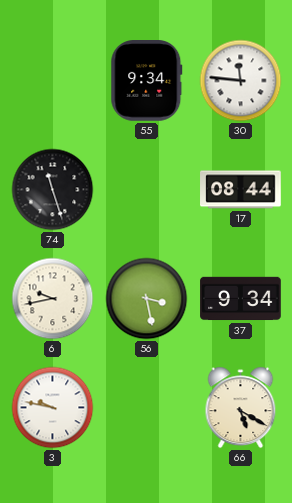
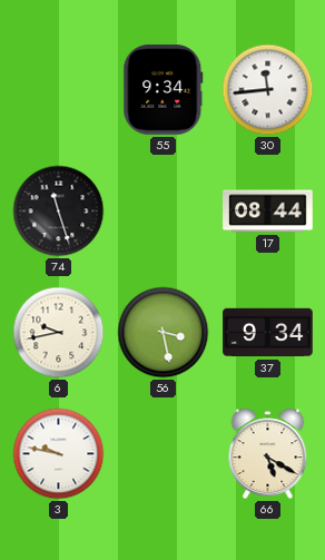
30: 11:46 -> 11:44
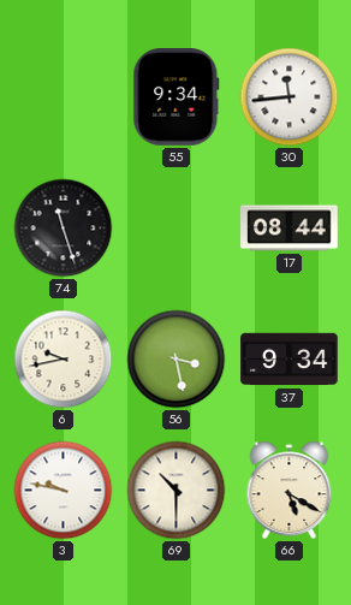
69: none -> 10:30
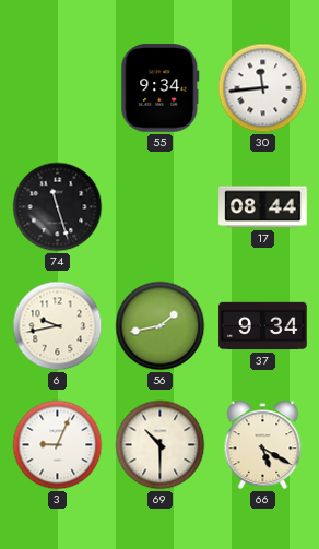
56: 3:28 -> 1:43
3: 9:47 -> 9:04
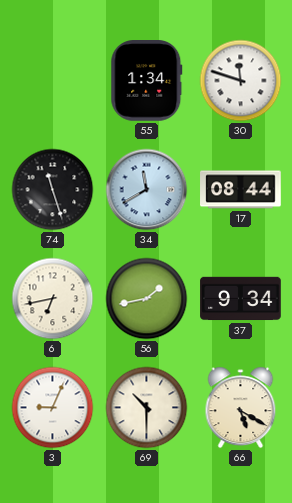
55: 9:34 -> 1:34
30: 11:44 -> 11:48
34: none -> 11:40
6: 9:43 -> 6:43
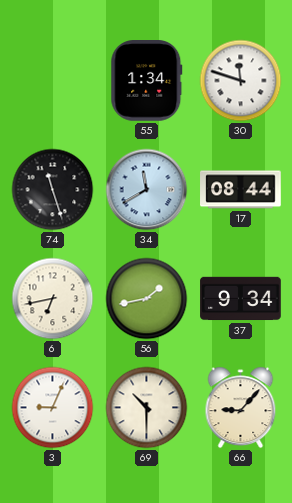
66: 5:20 -> 9:07
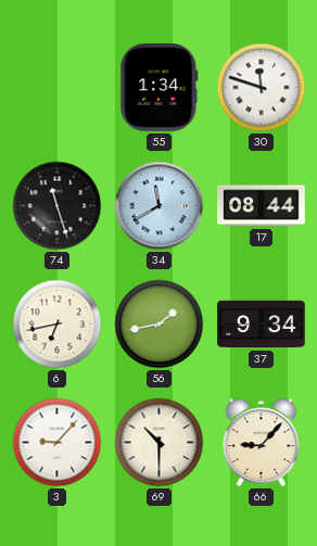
3: 9:04 -> 9:07
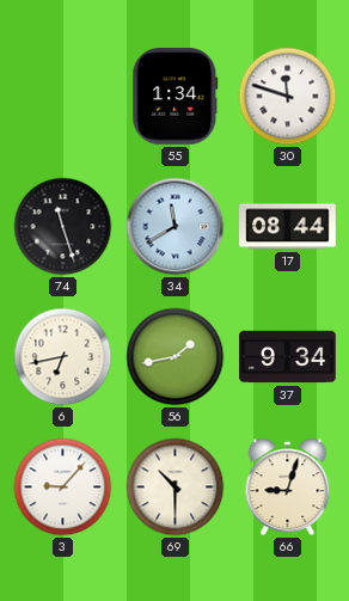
66: 9:07 -> 9:03
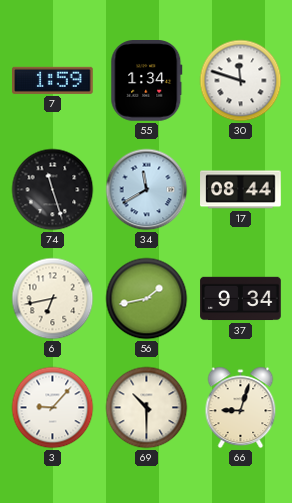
7: none -> 1:59
